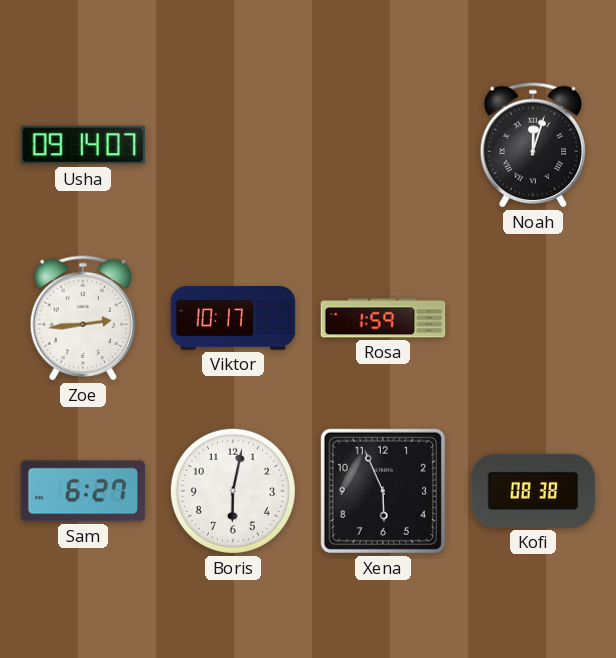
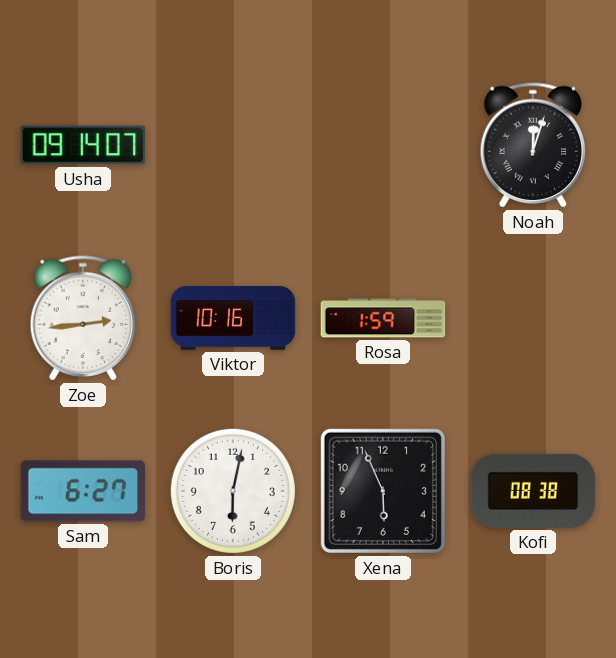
Viktor: 10:17 -> 10:16
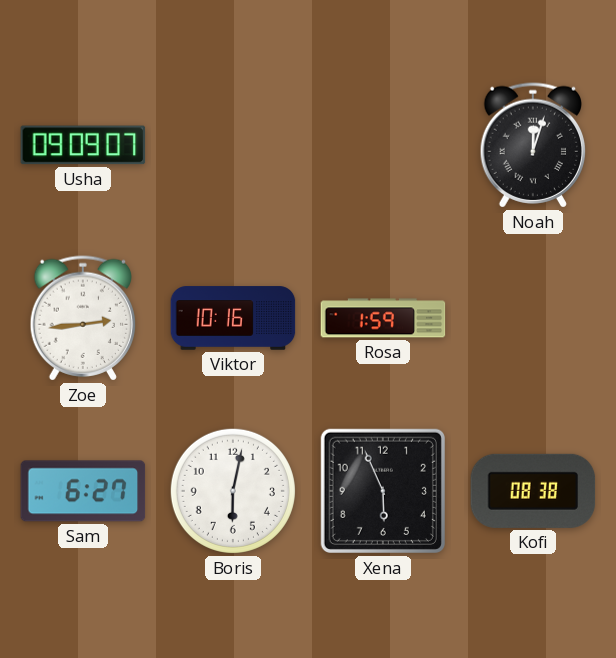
Usha: 09:14 -> 09:09
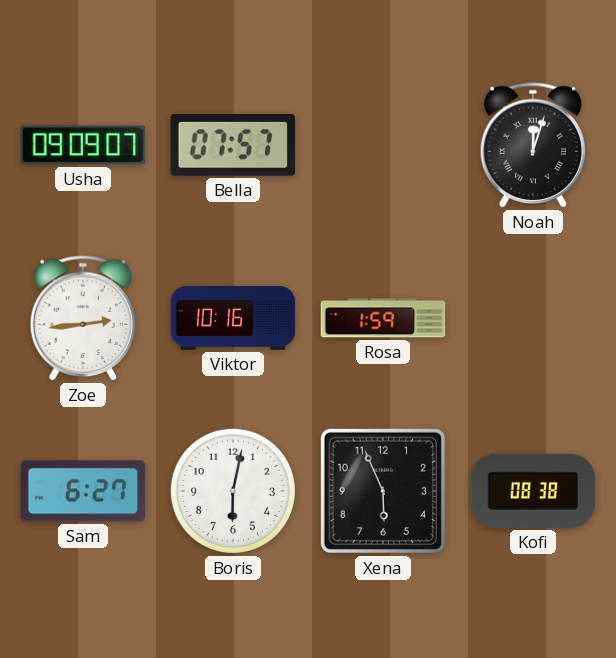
Bella: none -> 07:57
